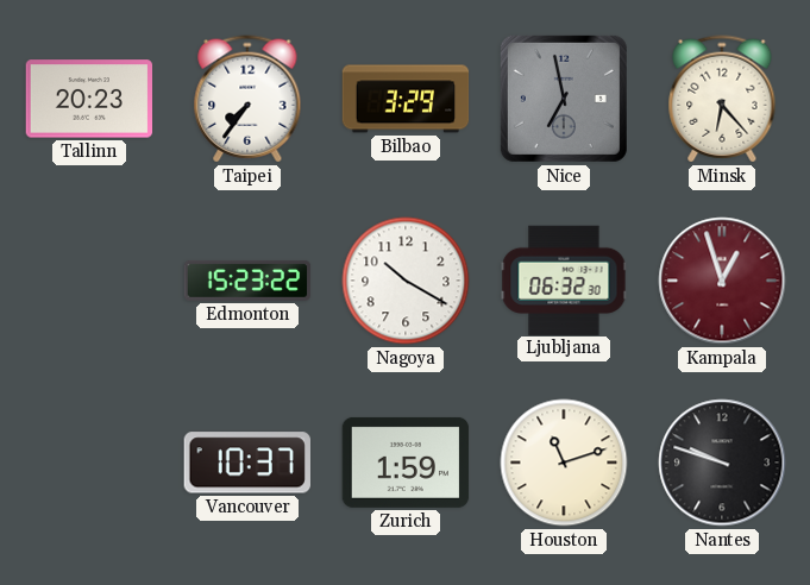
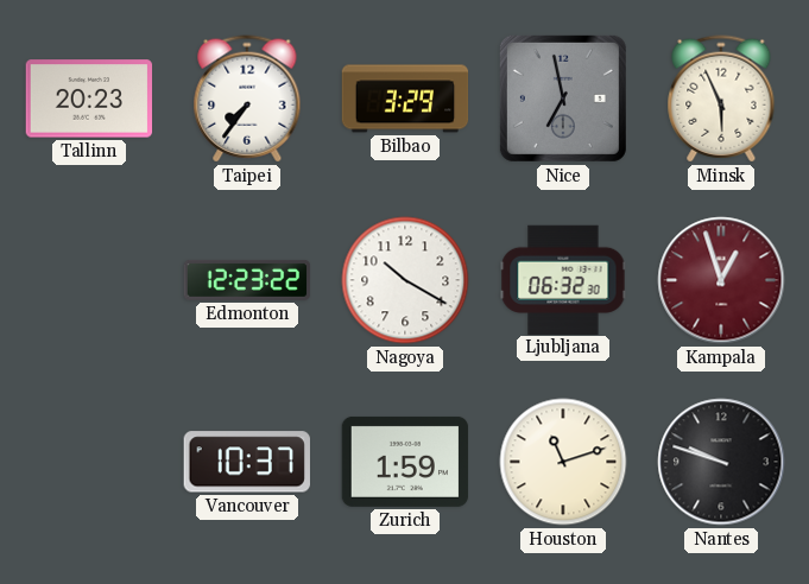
Minsk: 6:23 -> 5:56
Edmonton: 15:23 -> 12:23
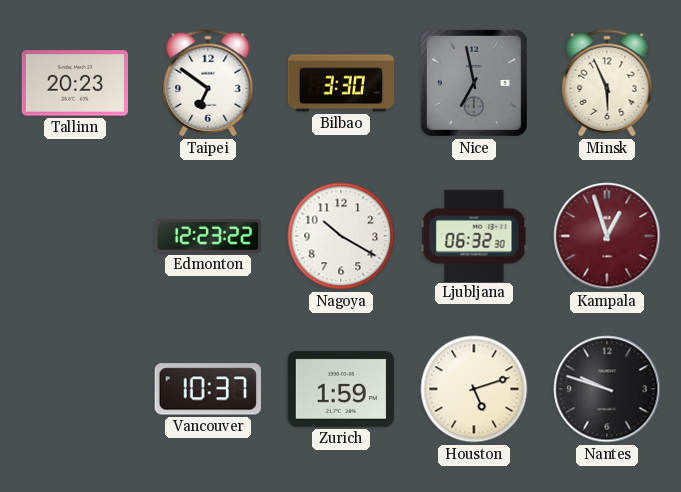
Taipei: 7:36 -> 6:51
Bilbao: 3:29 -> 3:30
Houston: 11:12 -> 5:12
